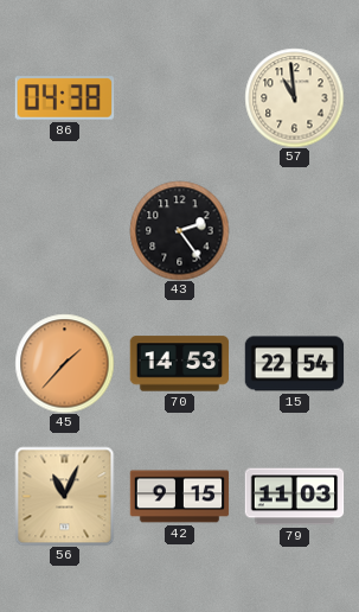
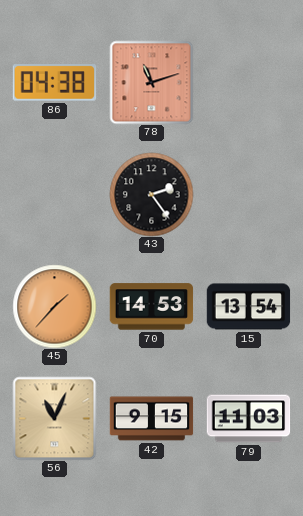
78: none -> 11:12
57: 10:59 -> none
15: 22:54 -> 13:54
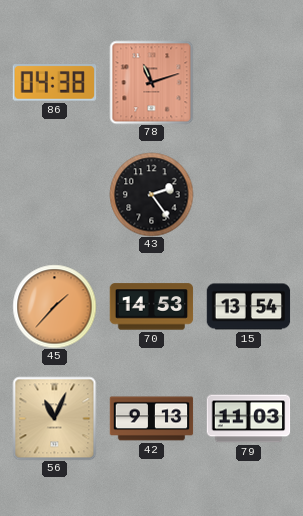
42: 9:15 -> 9:13
